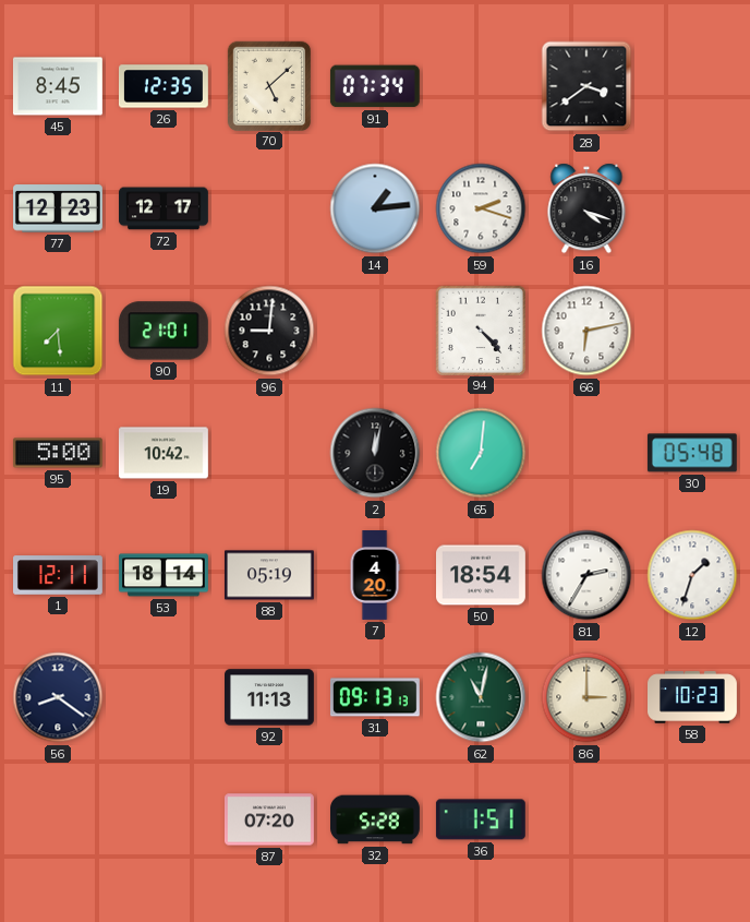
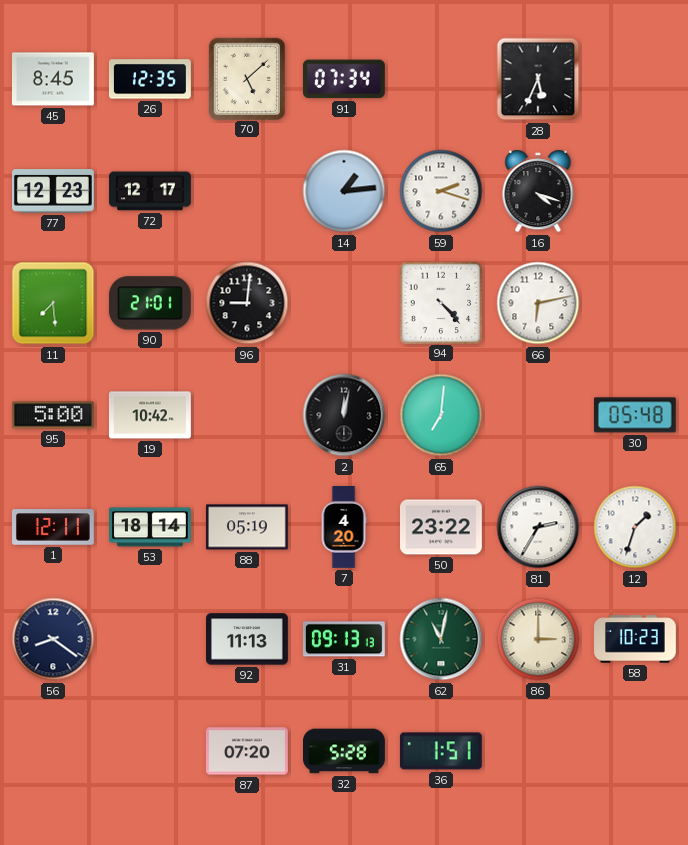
28: 3:39 -> 5:34
50: 18:54 -> 23:22
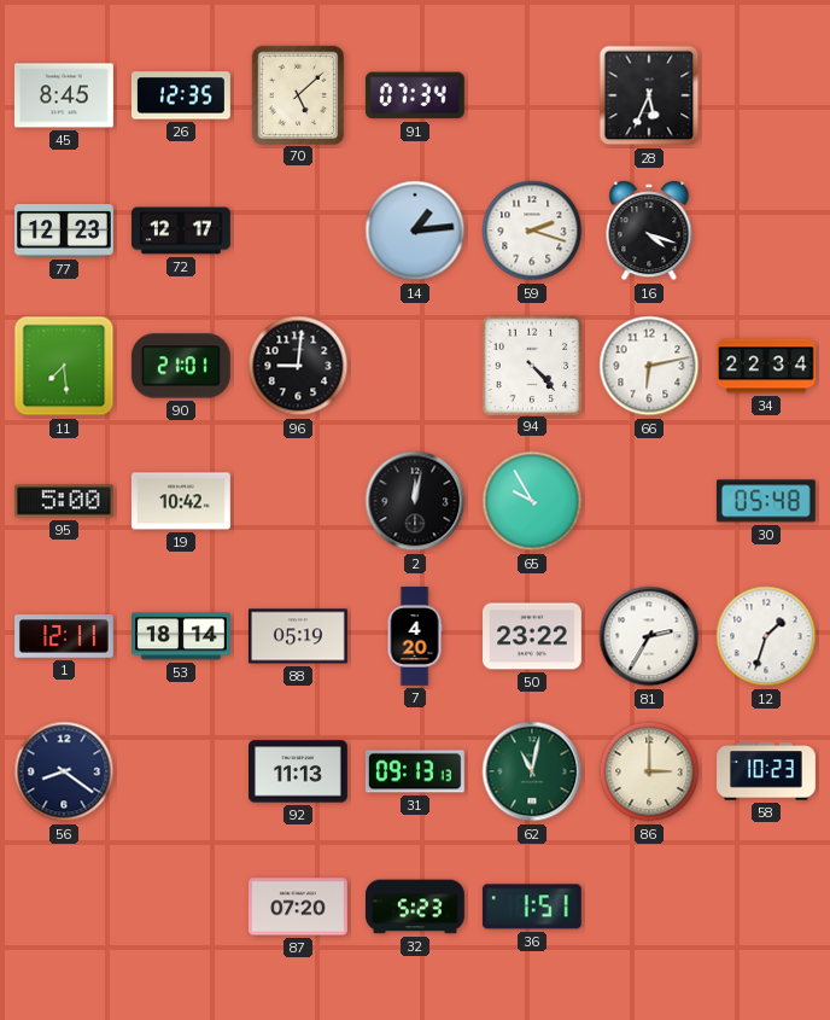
34: none -> 22:34
65: 7:01 -> 9:55
32: 5:28 -> 5:23
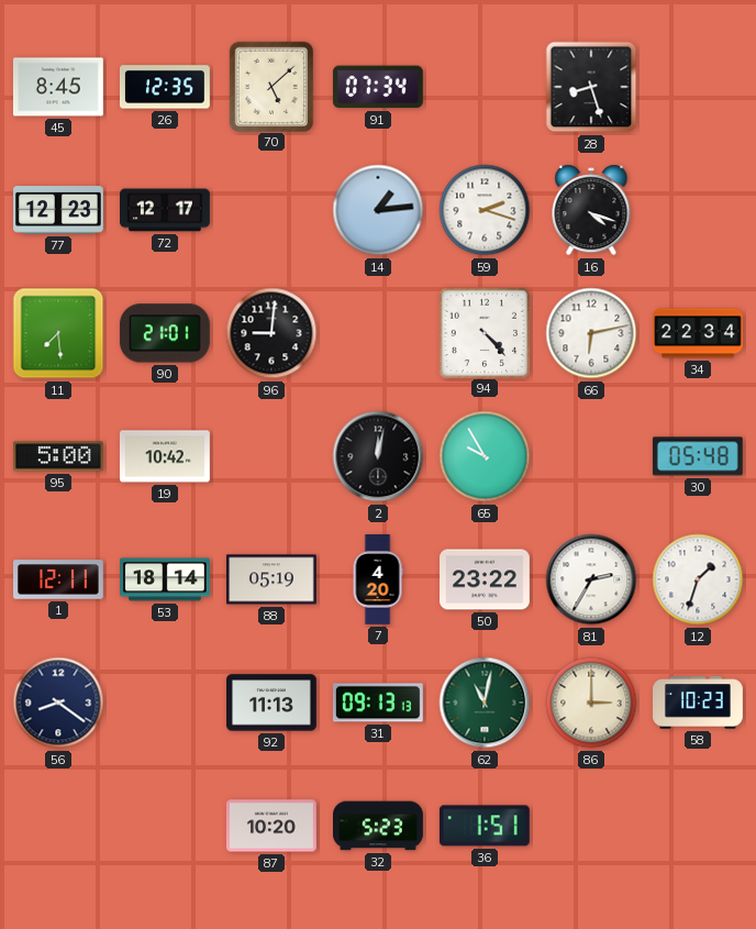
28: 5:34 -> 8:27
87: 07:20 -> 10:20
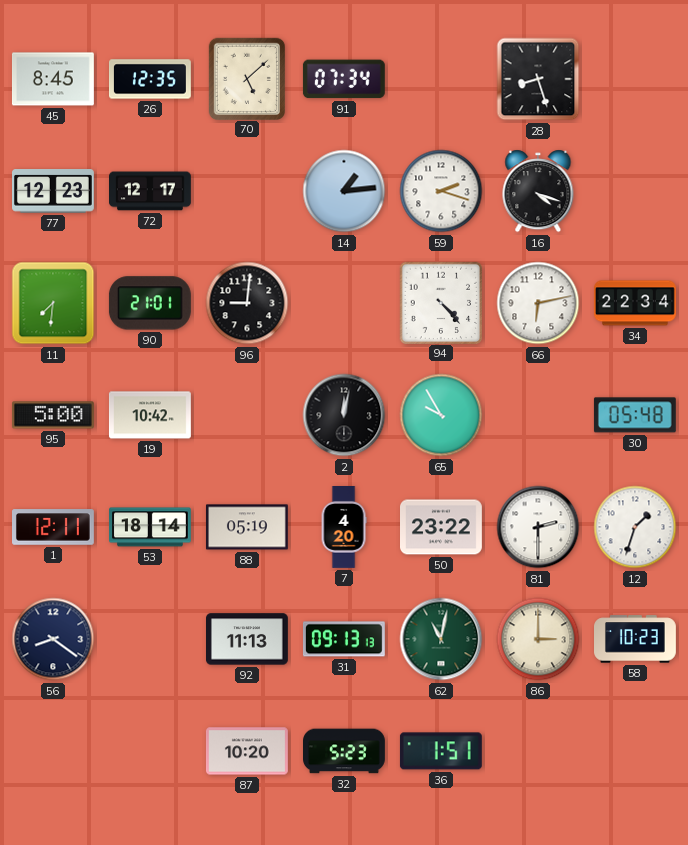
11: 7:29 -> 7:31
81: 2:35 -> 2:30
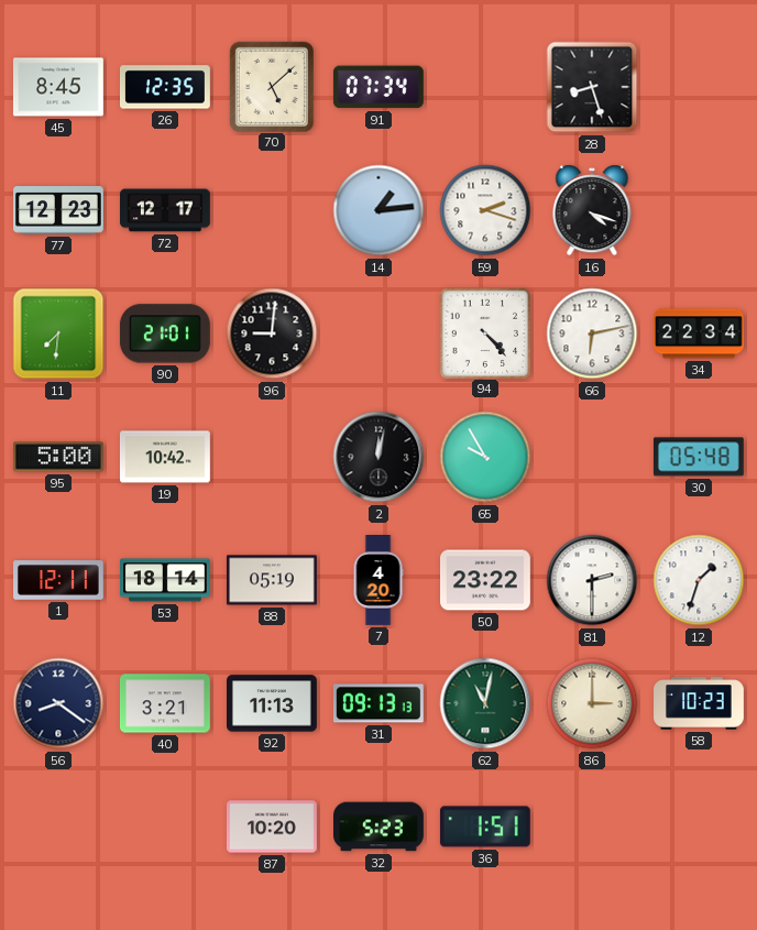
40: none -> 3:21
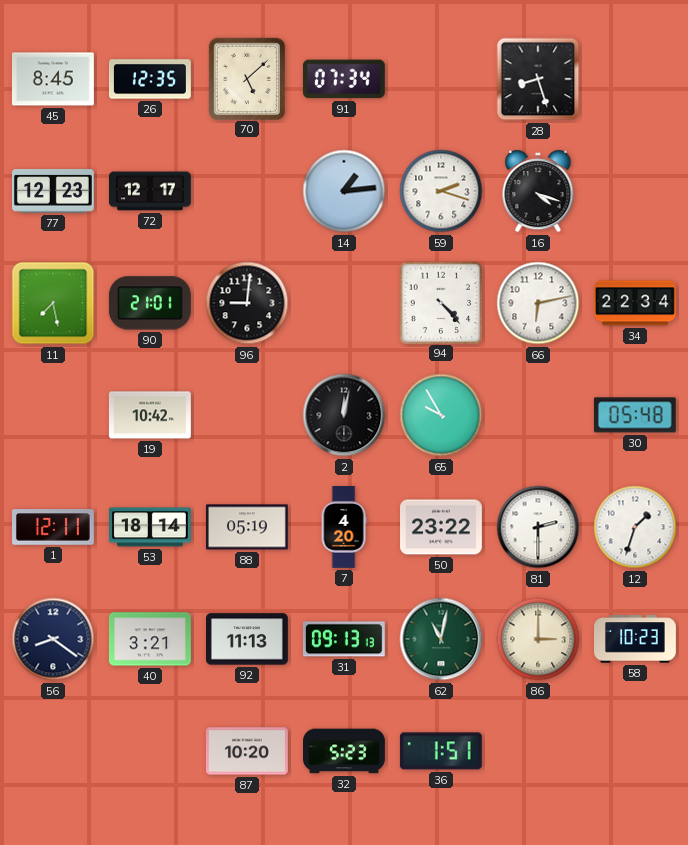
11: 7:31 -> 7:28
95: 5:00 -> none
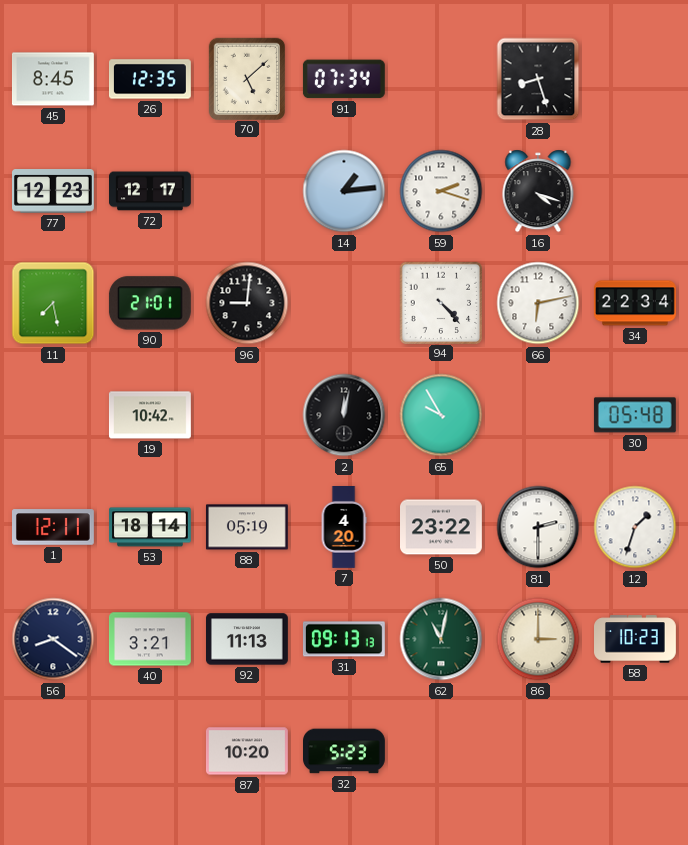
36: 1:51 -> none
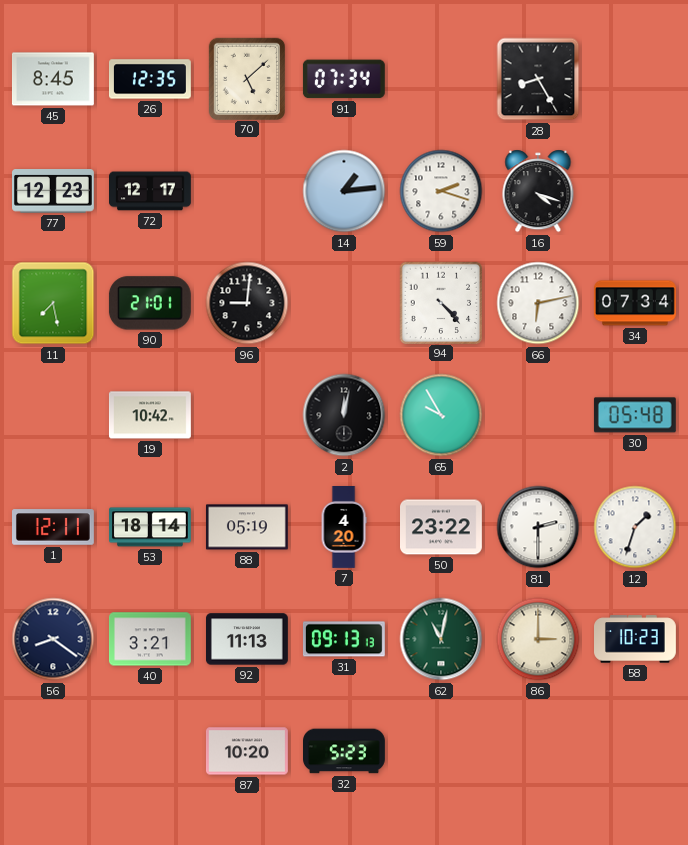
28: 8:27 -> 8:25
34: 22:34 -> 07:34
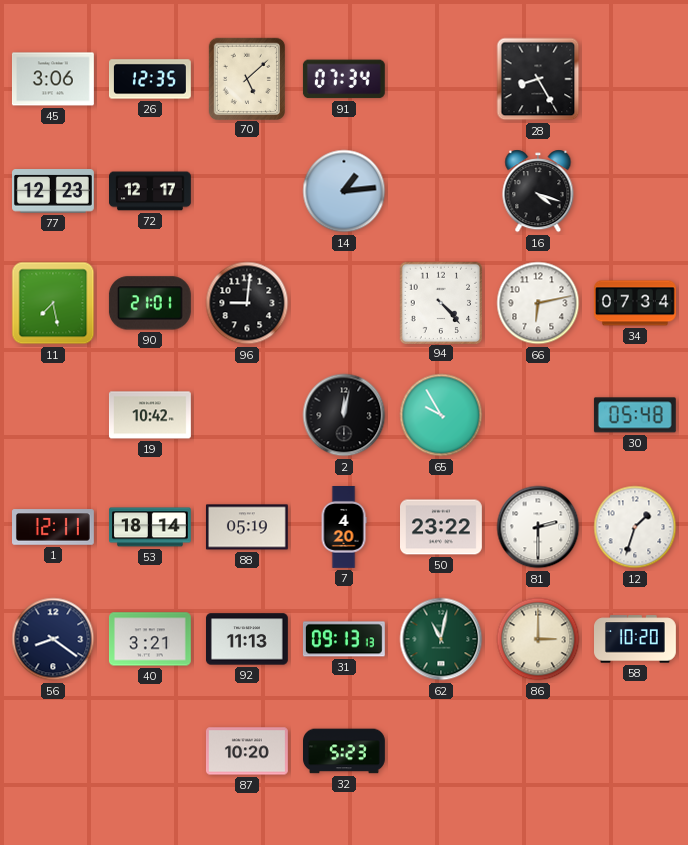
45: 8:45 -> 3:06
59: 2:18 -> none
58: 10:23 -> 10:20
